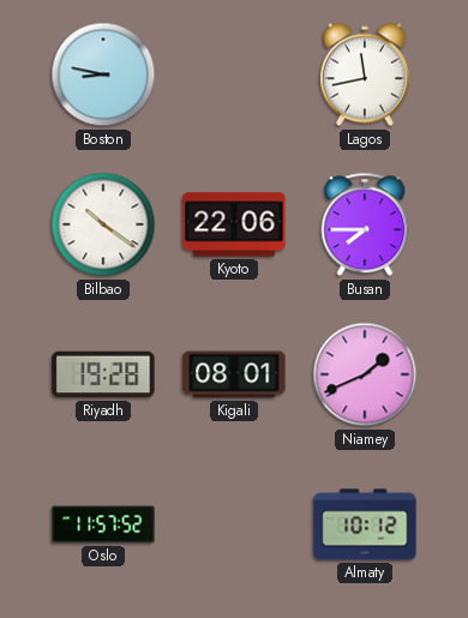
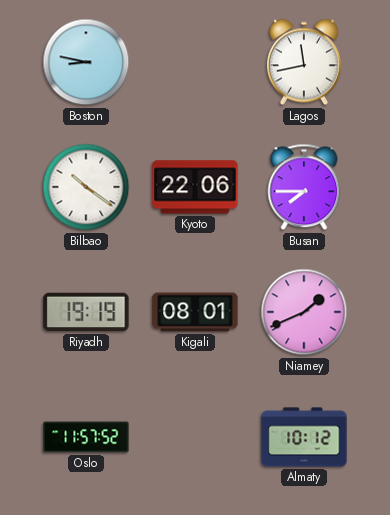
Riyadh: 19:28 -> 19:19
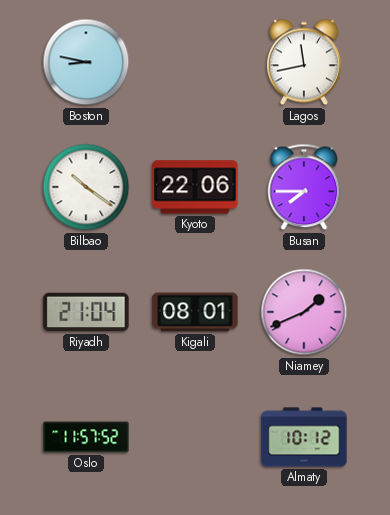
Riyadh: 19:19 -> 21:04
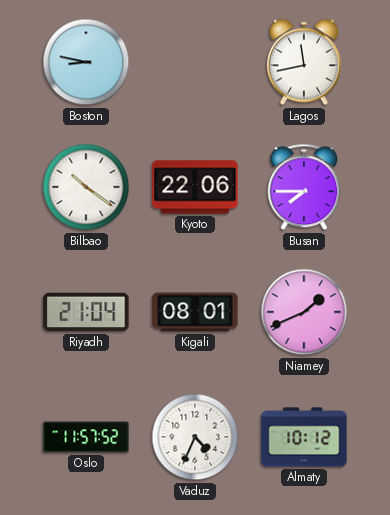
Vaduz: none -> 4:34
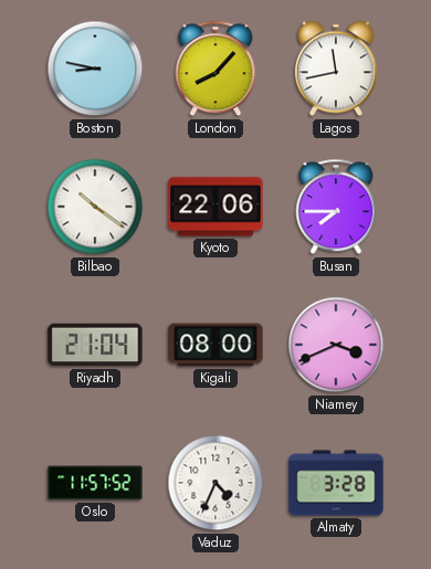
London: none -> 8:07
Kigali: 08:01 -> 08:00
Niamey: 1:41 -> 3:41
Almaty: 10:12 -> 3:28
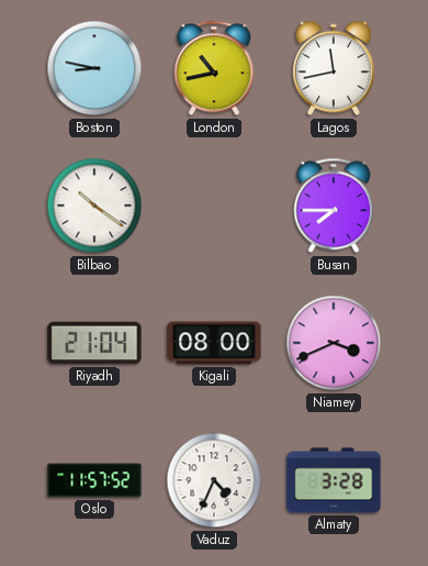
London: 8:07 -> 10:43
Kyoto: 22:06 -> none
